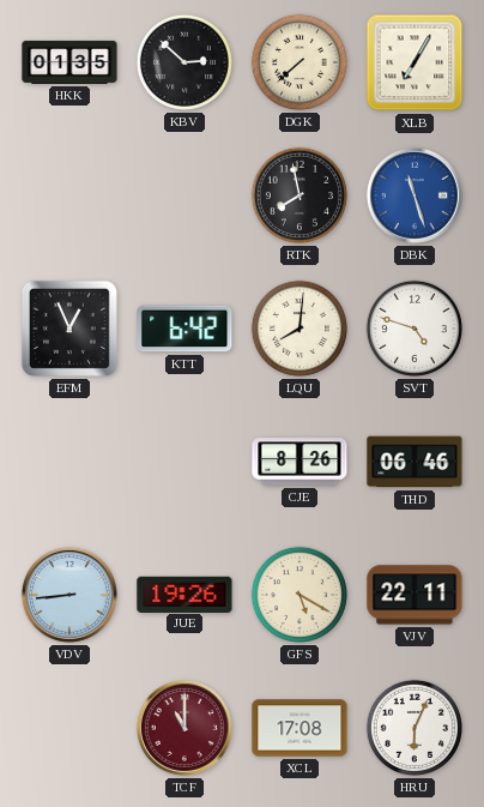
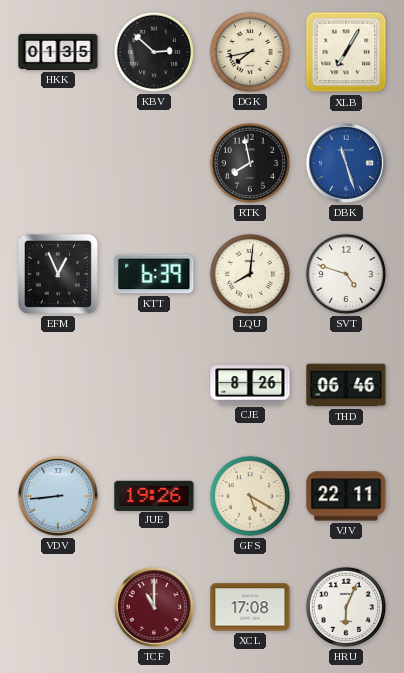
DGK: 7:38 -> 7:43
KTT: 6:42 -> 6:39
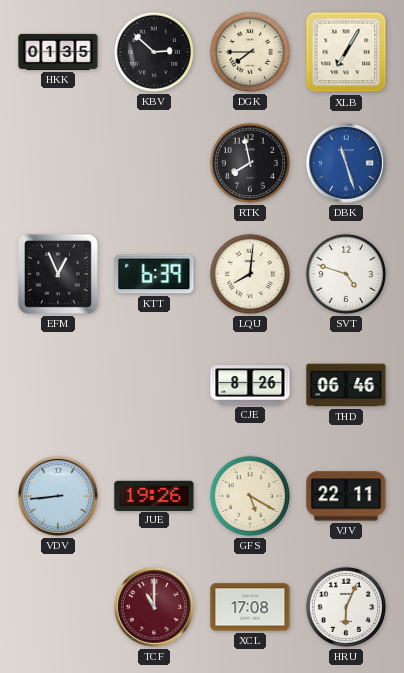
DGK: 7:43 -> 7:45
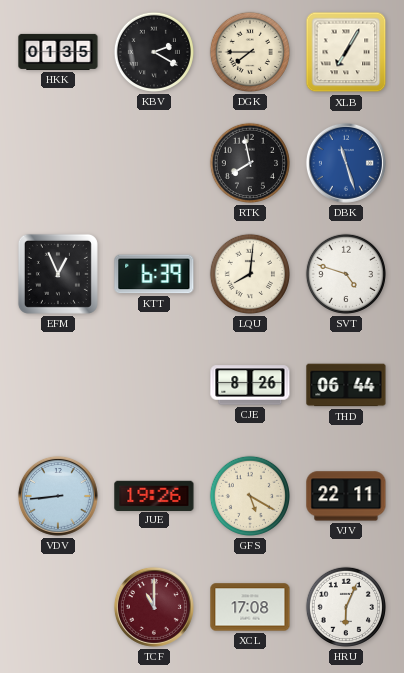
KBV: 2:52 -> 2:20
THD: 06:46 -> 06:44
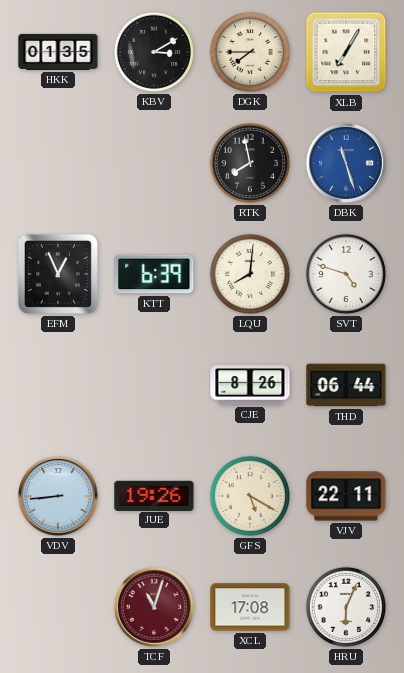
KBV: 2:20 -> 3:10
TCF: 11:00 -> 11:03
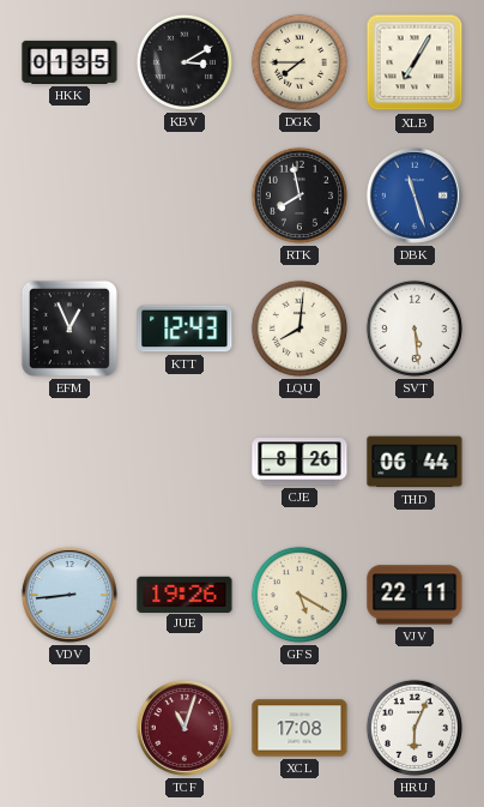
KTT: 6:39 -> 12:43
SVT: 4:48 -> 5:29
